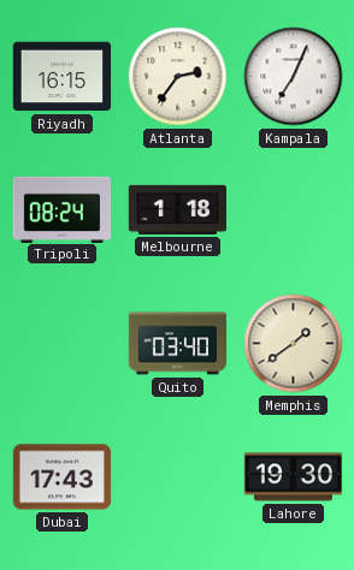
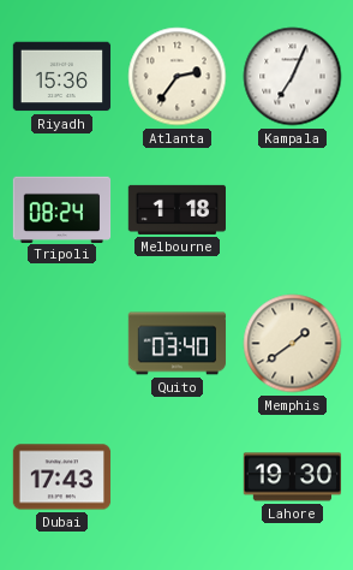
Riyadh: 16:15 -> 15:36
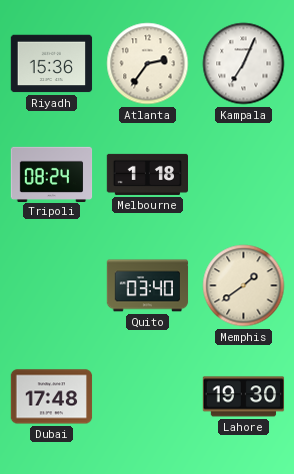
Dubai: 17:43 -> 17:48
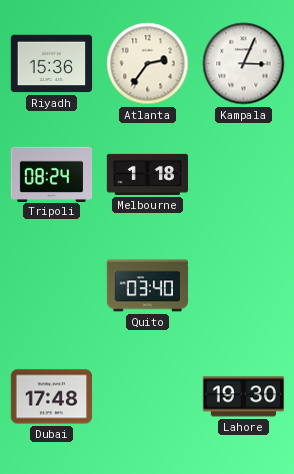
Kampala: 7:04 -> 3:04
Memphis: 1:39 -> none
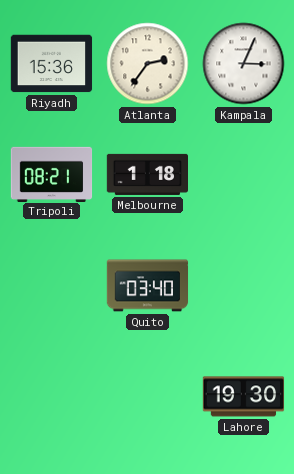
Tripoli: 08:24 -> 08:21
Dubai: 17:48 -> none
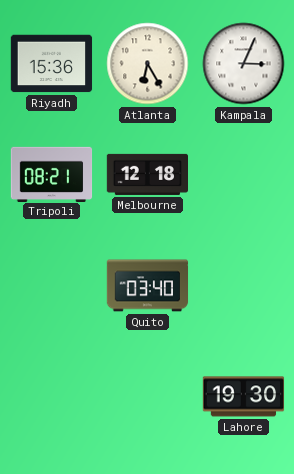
Atlanta: 2:36 -> 6:25
Melbourne: 1:18 -> 12:18
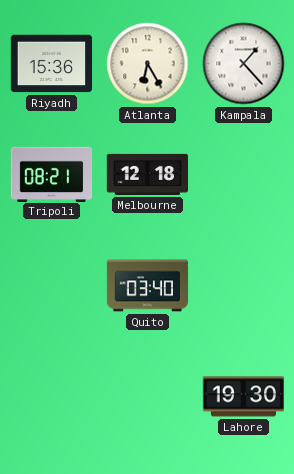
Kampala: 3:04 -> 1:23
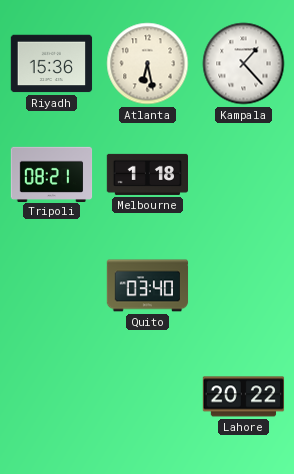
Atlanta: 6:25 -> 6:28
Melbourne: 12:18 -> 1:18
Lahore: 19:30 -> 20:22
